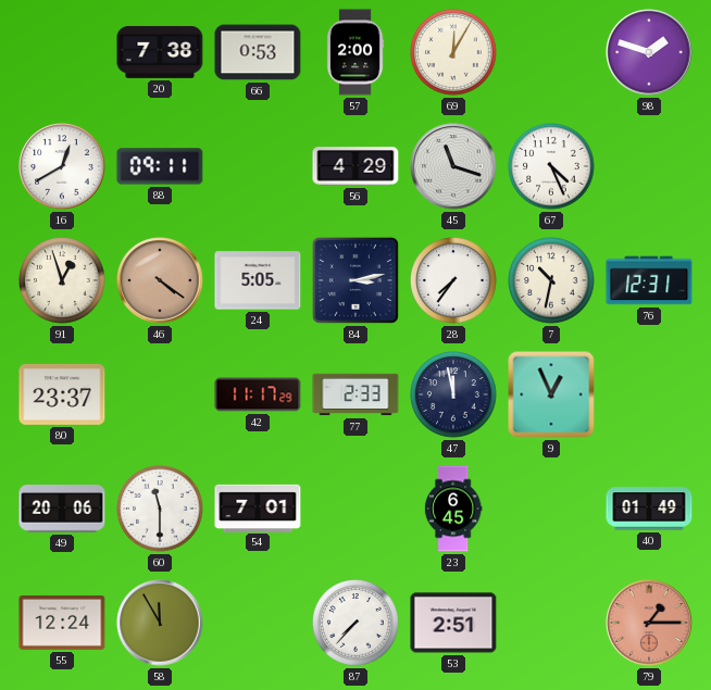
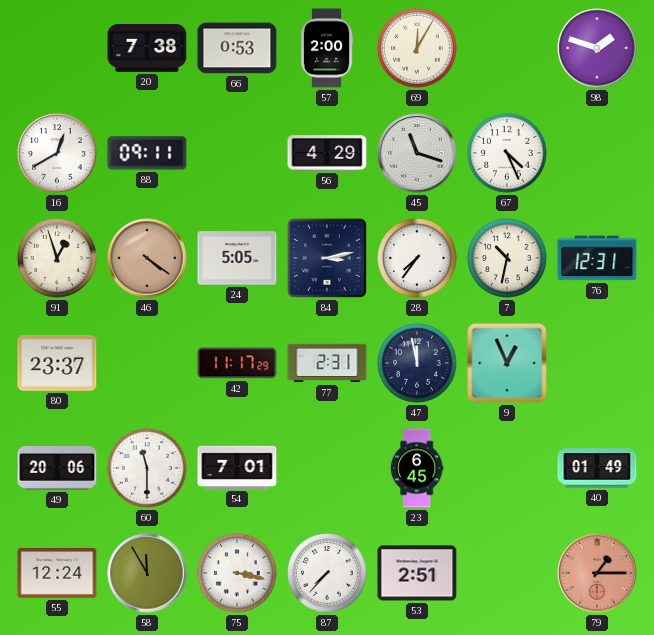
77: 2:33 -> 2:31
75: none -> 3:17
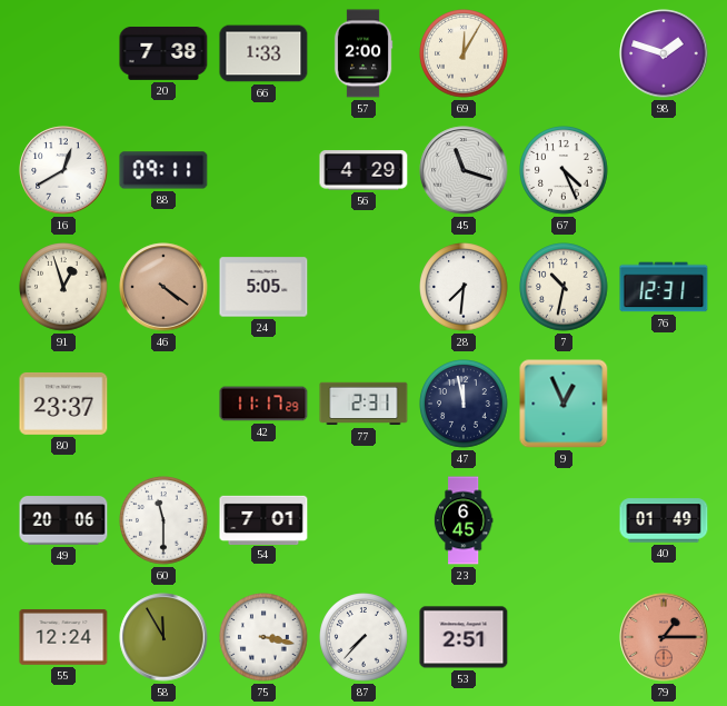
66: 0:53 -> 1:33
84: 3:13 -> none
28: 7:36 -> 7:31
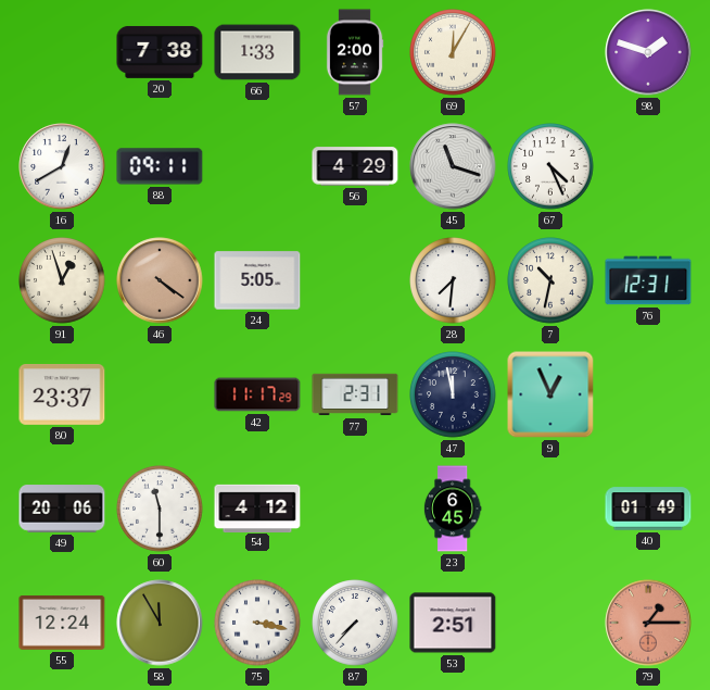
54: 7:01 -> 4:12
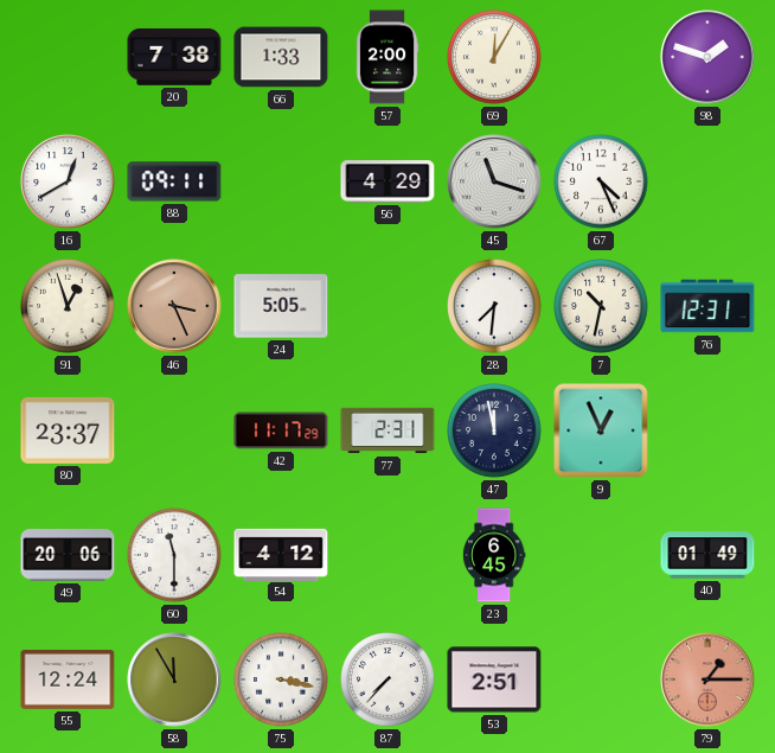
46: 4:21 -> 3:26
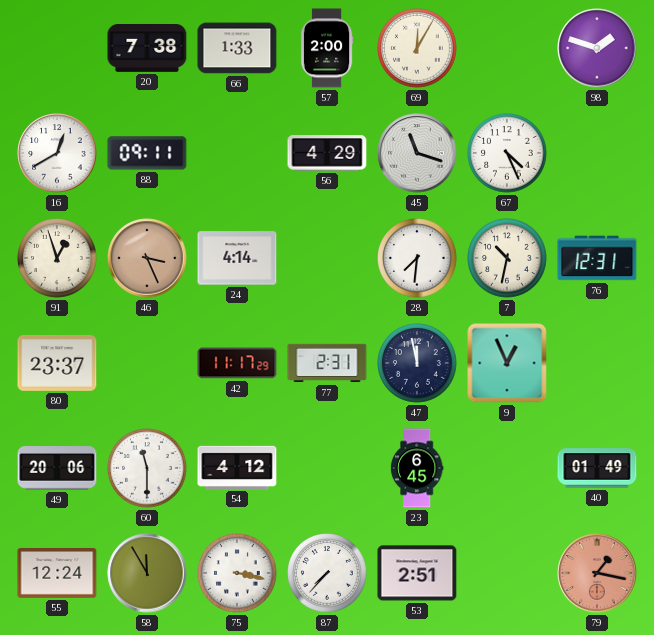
24: 5:05 -> 4:14
79: 1:15 -> 1:17
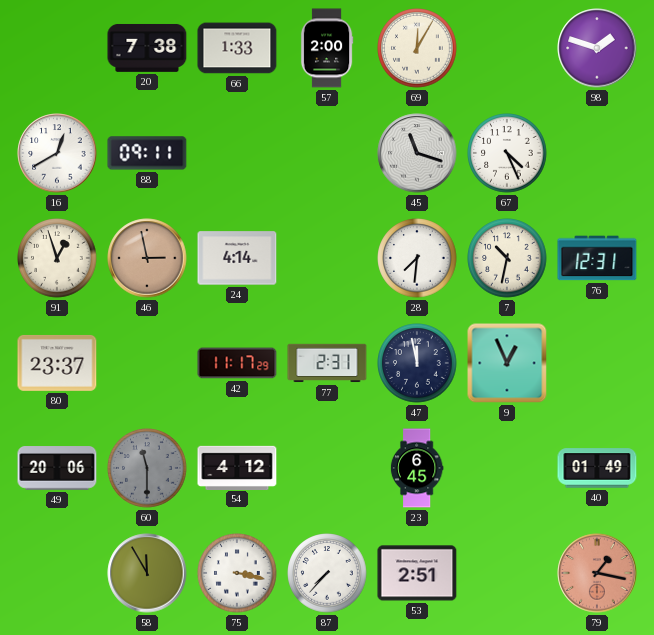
56: 4:29 -> none
46: 3:26 -> 2:58
60 dial: white -> grey
55: 12:24 -> none
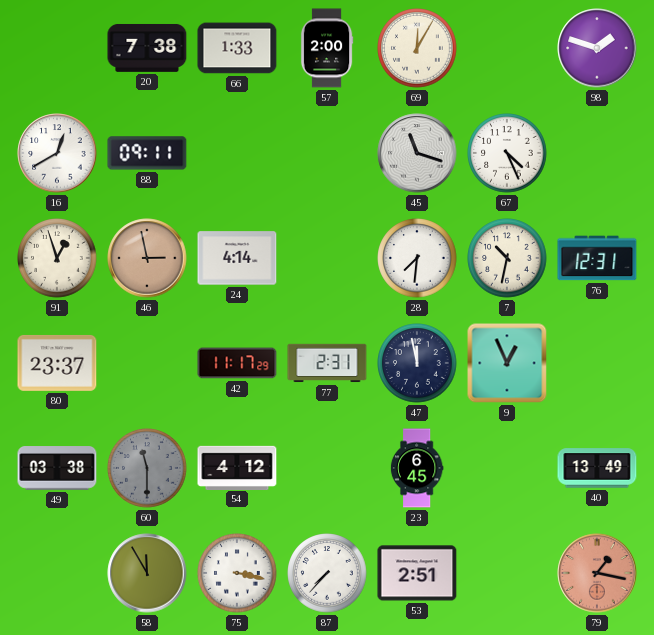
49: 20:06 -> 03:38
40: 01:49 -> 13:49
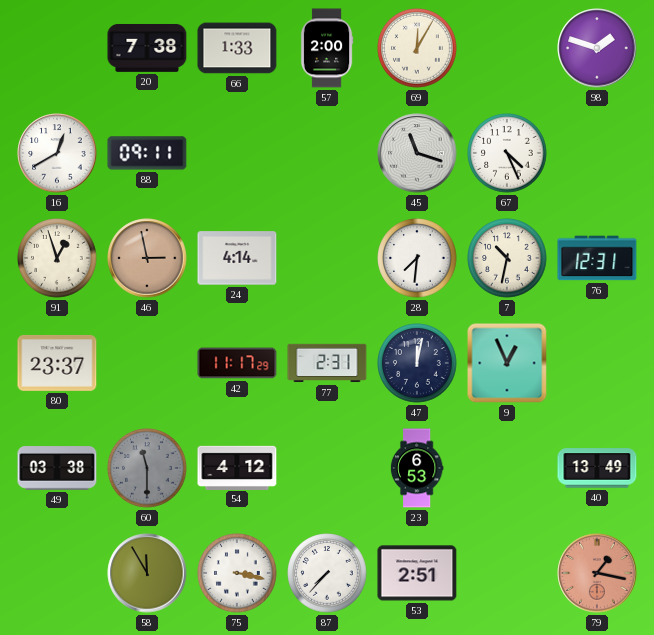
47: 11:58 -> 12:02
23: 6:45 -> 6:53
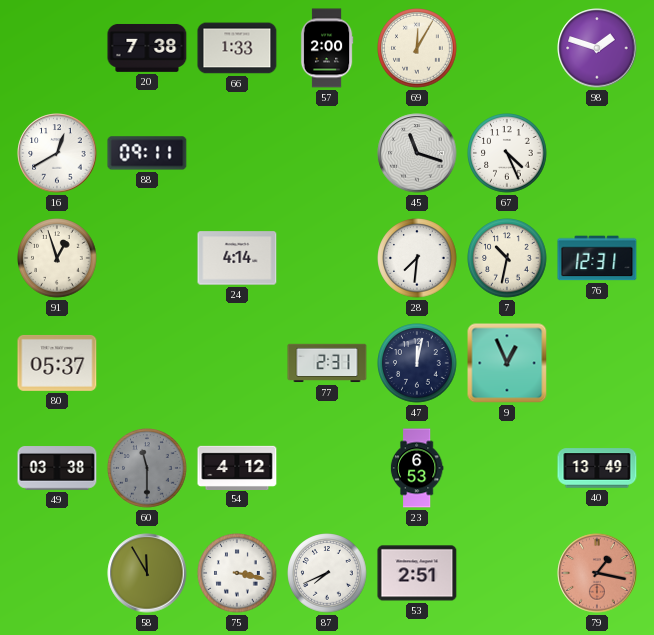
46: 2:58 -> none
80: 23:37 -> 05:37
42: 11:17 -> none
87: 7:37 -> 7:41
